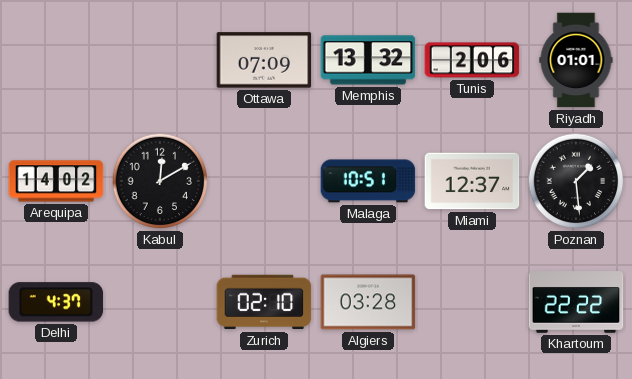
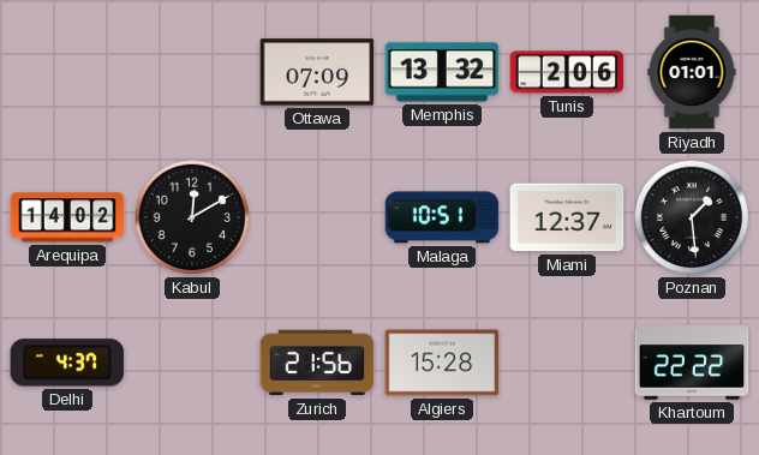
Zurich: 02:10 -> 21:56
Algiers: 03:28 -> 15:28
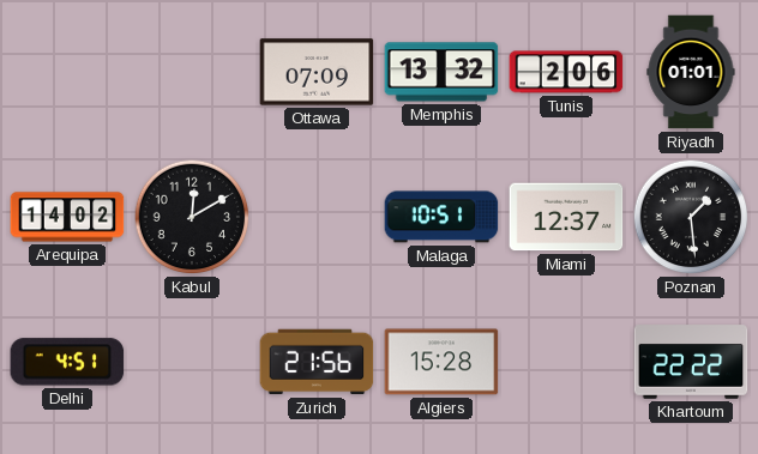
Delhi: 4:37 -> 4:51
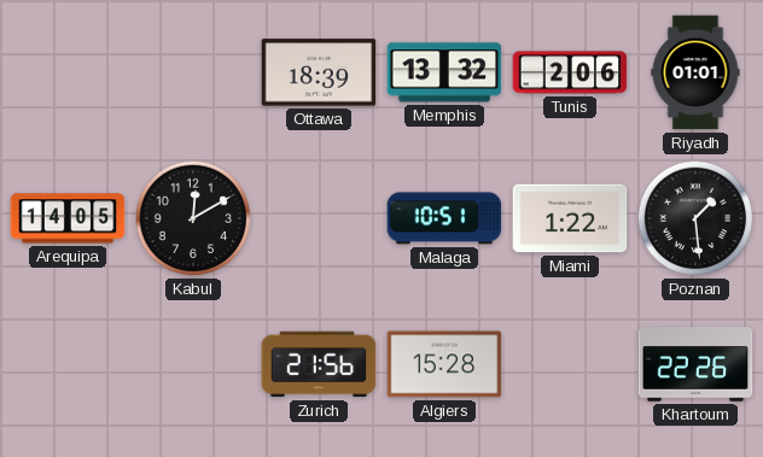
Ottawa: 07:09 -> 18:39
Arequipa: 14:02 -> 14:05
Miami: 12:37 -> 1:22
Delhi: 4:51 -> none
Khartoum: 22:22 -> 22:26
